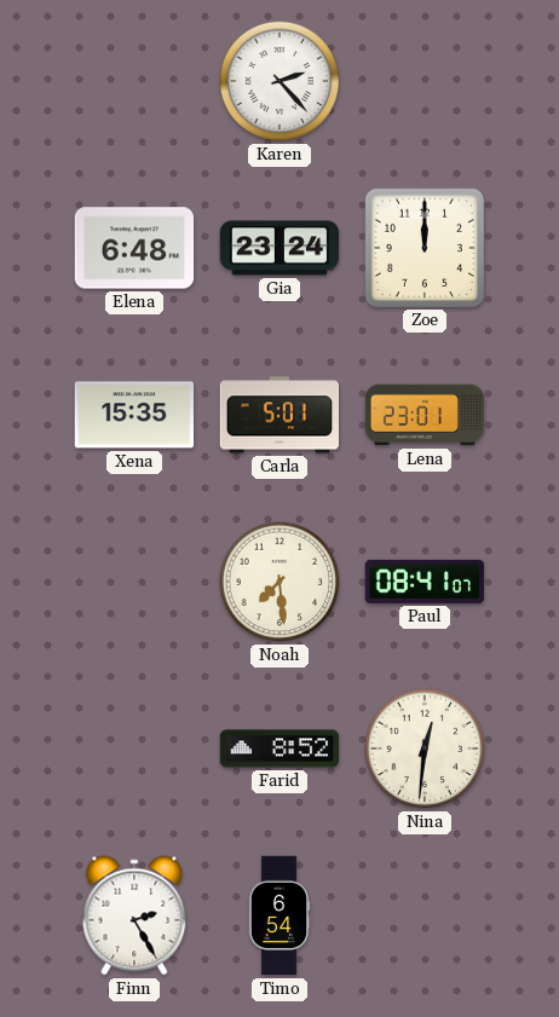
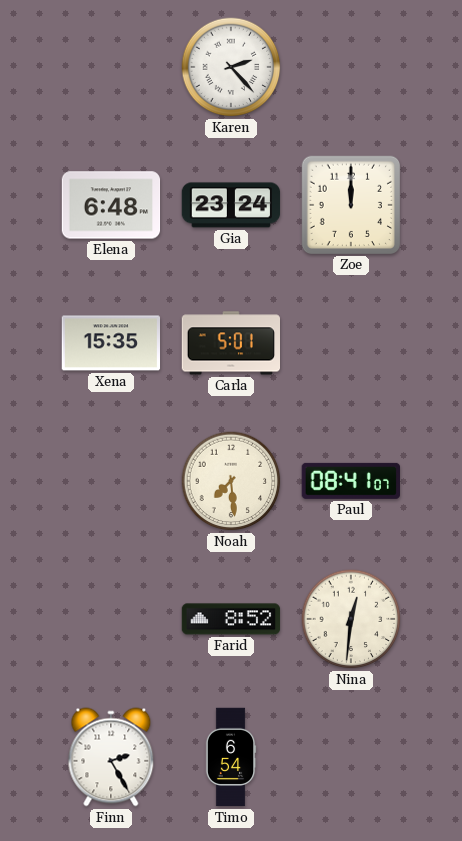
Lena: 23:01 -> none
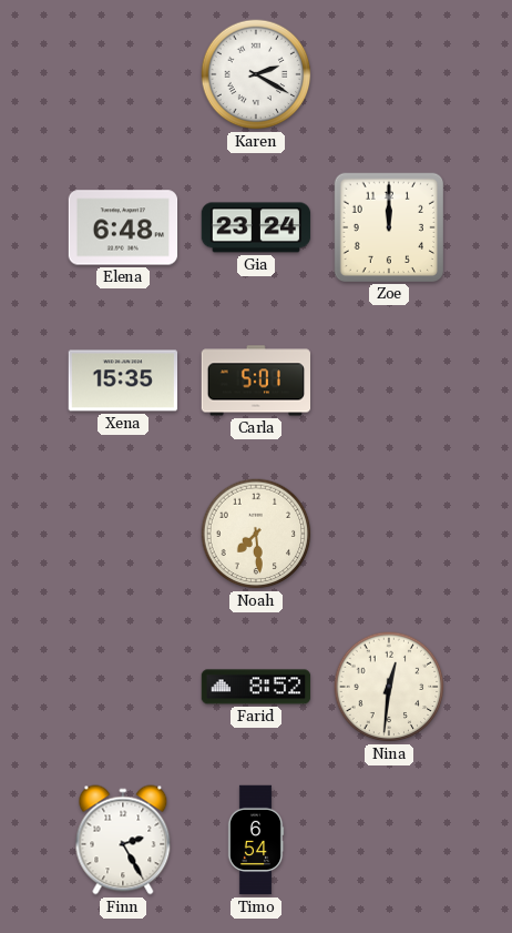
Karen: 2:23 -> 2:20
Paul: 08:41 -> none
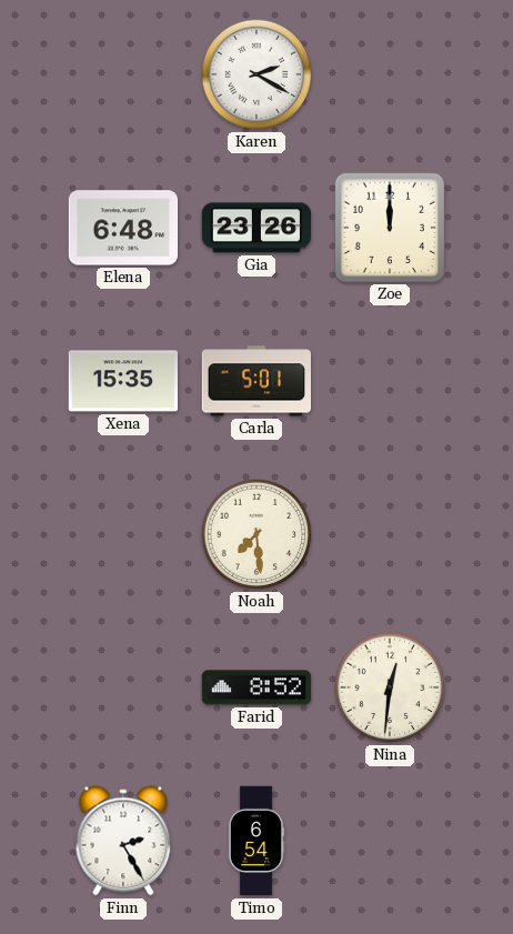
Gia: 23:24 -> 23:26
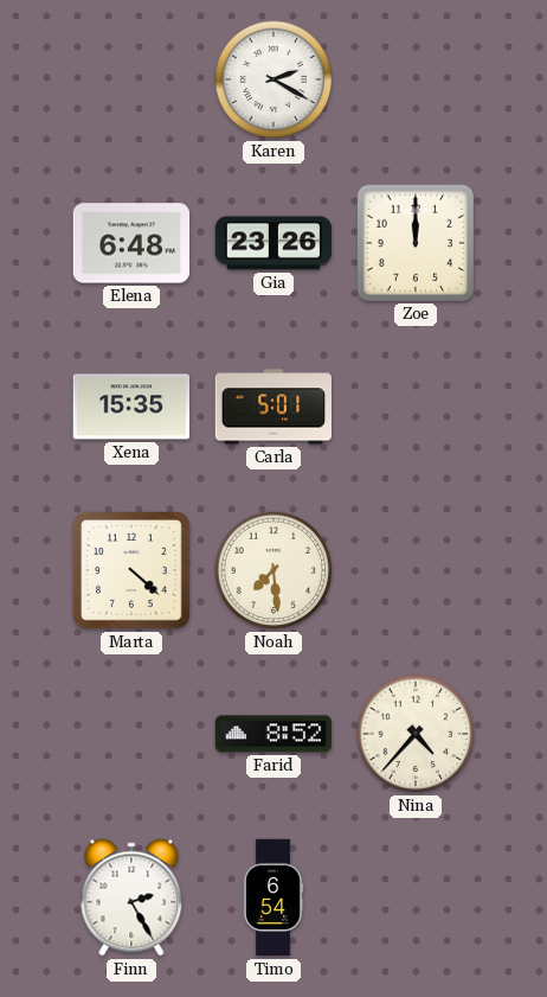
Marta: none -> 4:22
Nina: 12:31 -> 4:37
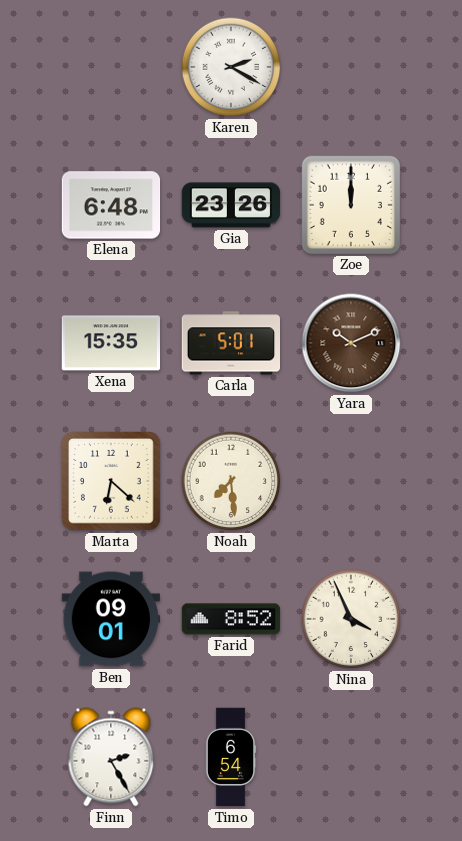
Yara: none -> 10:11
Marta: 4:22 -> 6:22
Ben: none -> 09:01
Nina: 4:37 -> 3:56
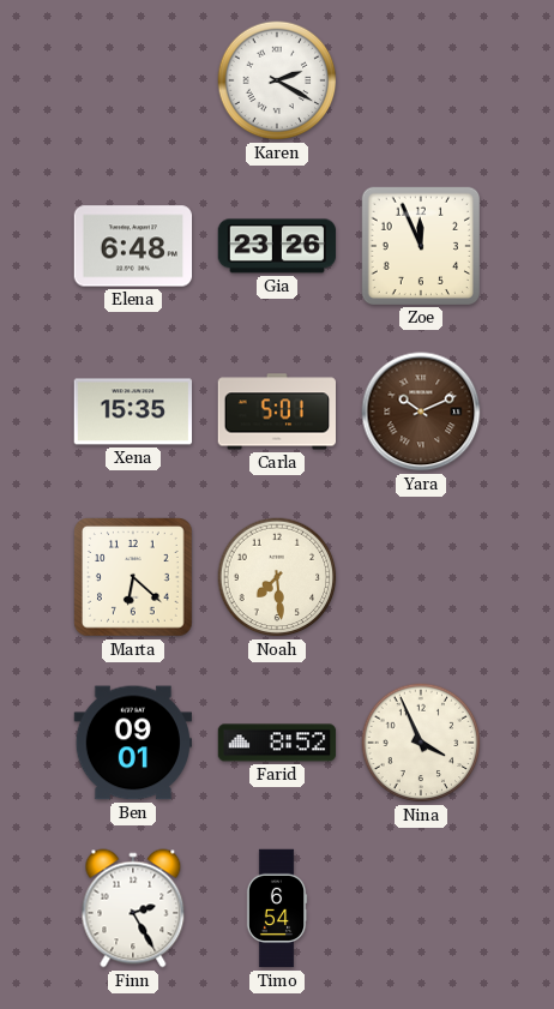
Zoe: 12:00 -> 11:56
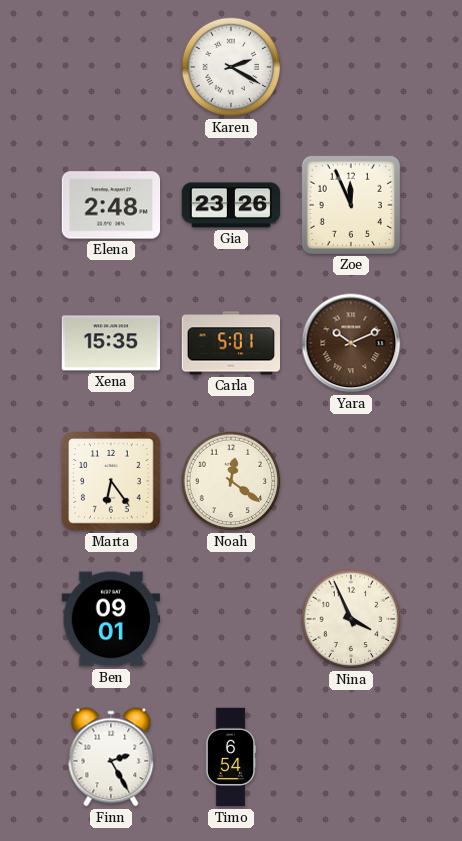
Elena: 6:48 -> 2:48
Marta: 6:22 -> 6:24
Noah: 7:29 -> 12:21
Farid: 8:52 -> none
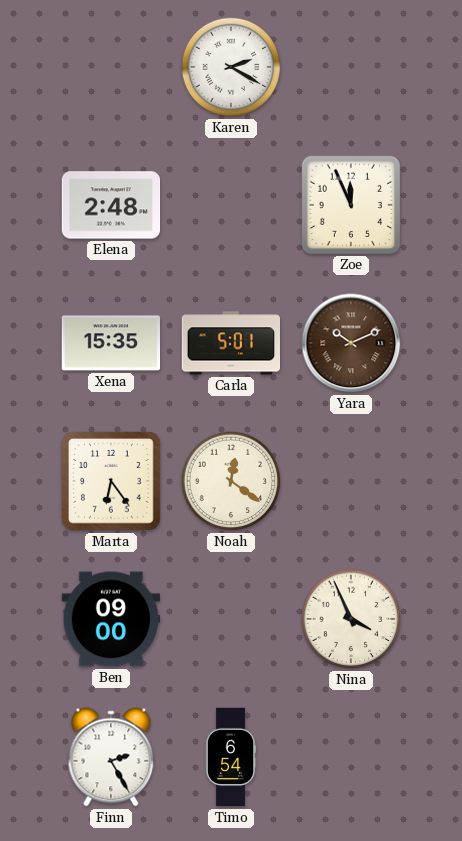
Gia: 23:26 -> none
Ben: 09:01 -> 09:00
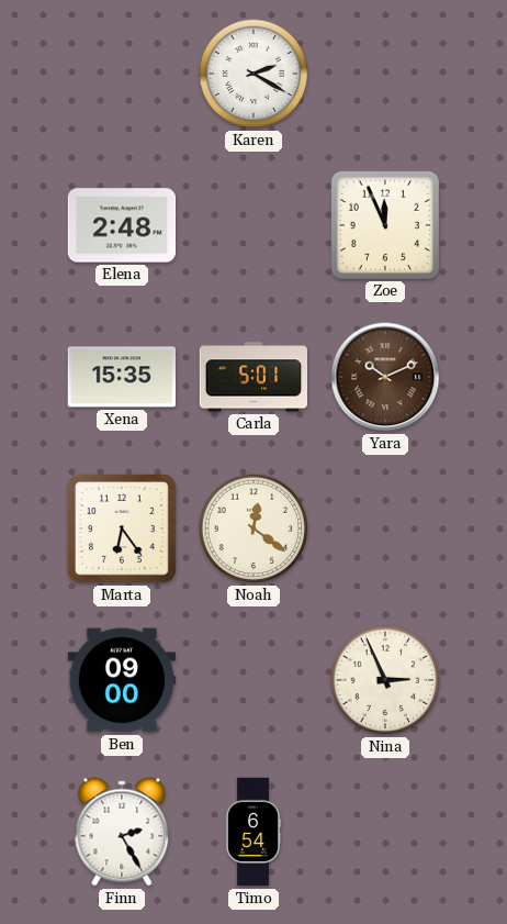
Nina: 3:56 -> 2:56
